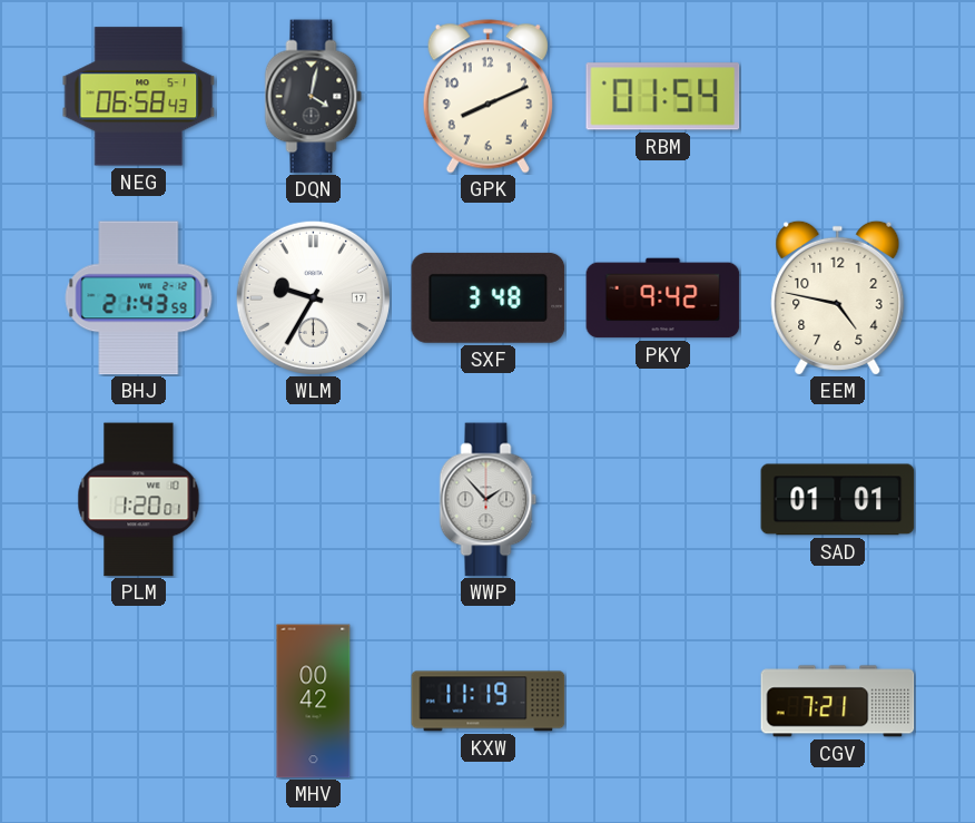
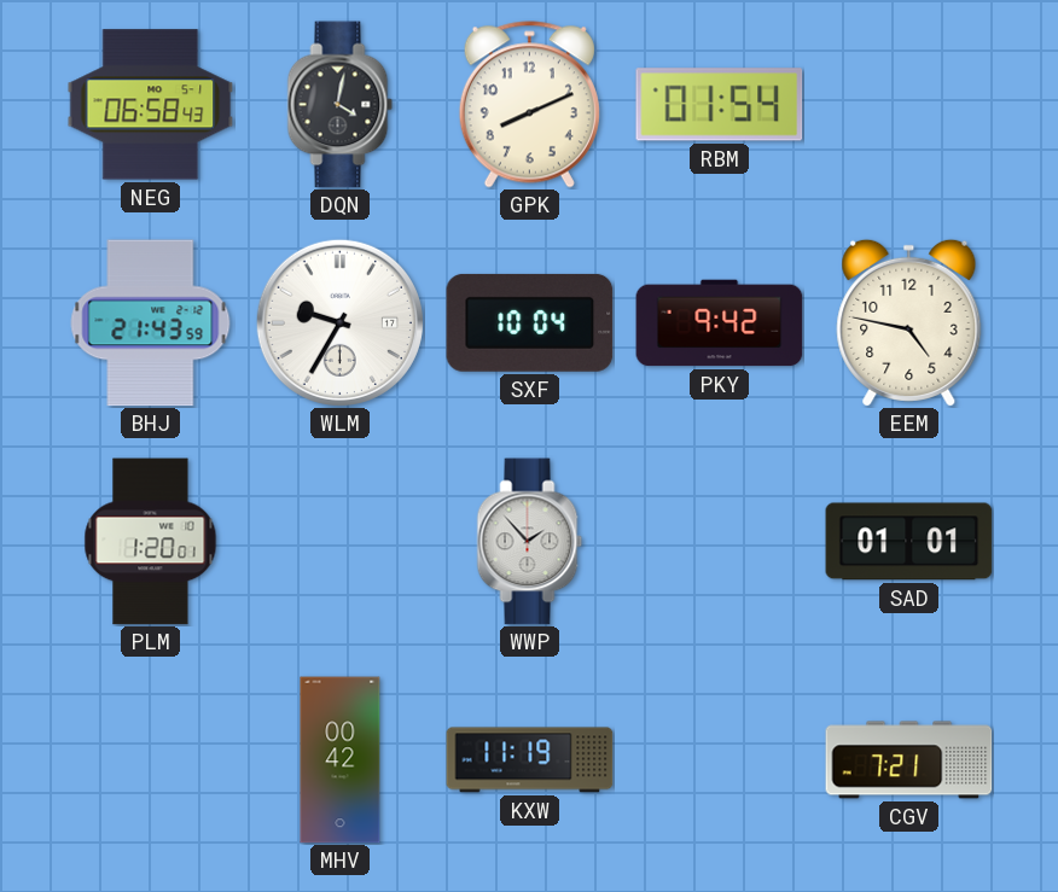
SXF: 3:48 -> 10:04
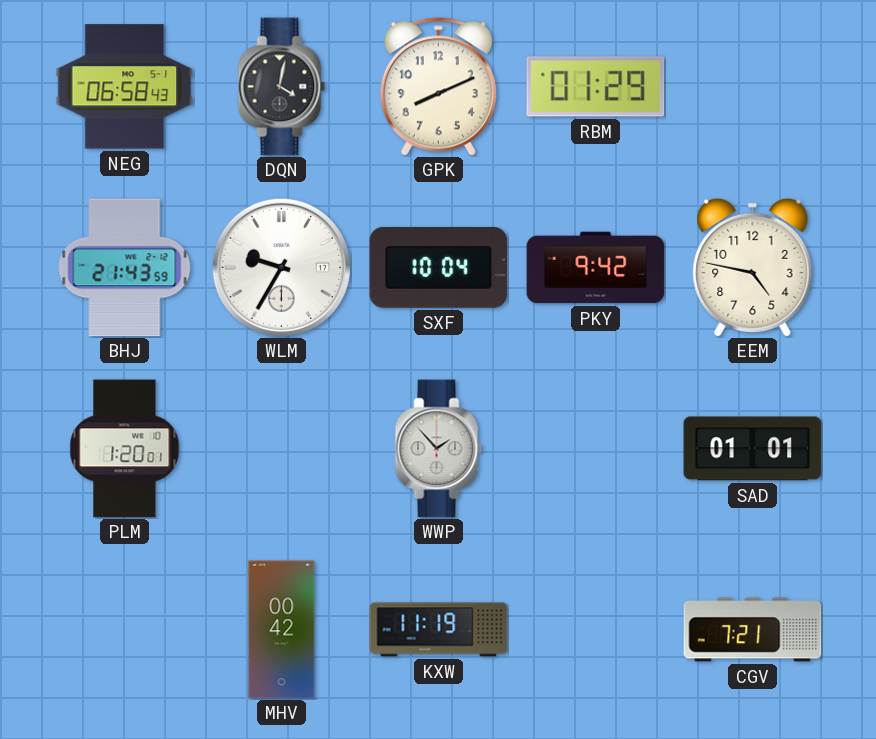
RBM: 01:54 -> 01:29
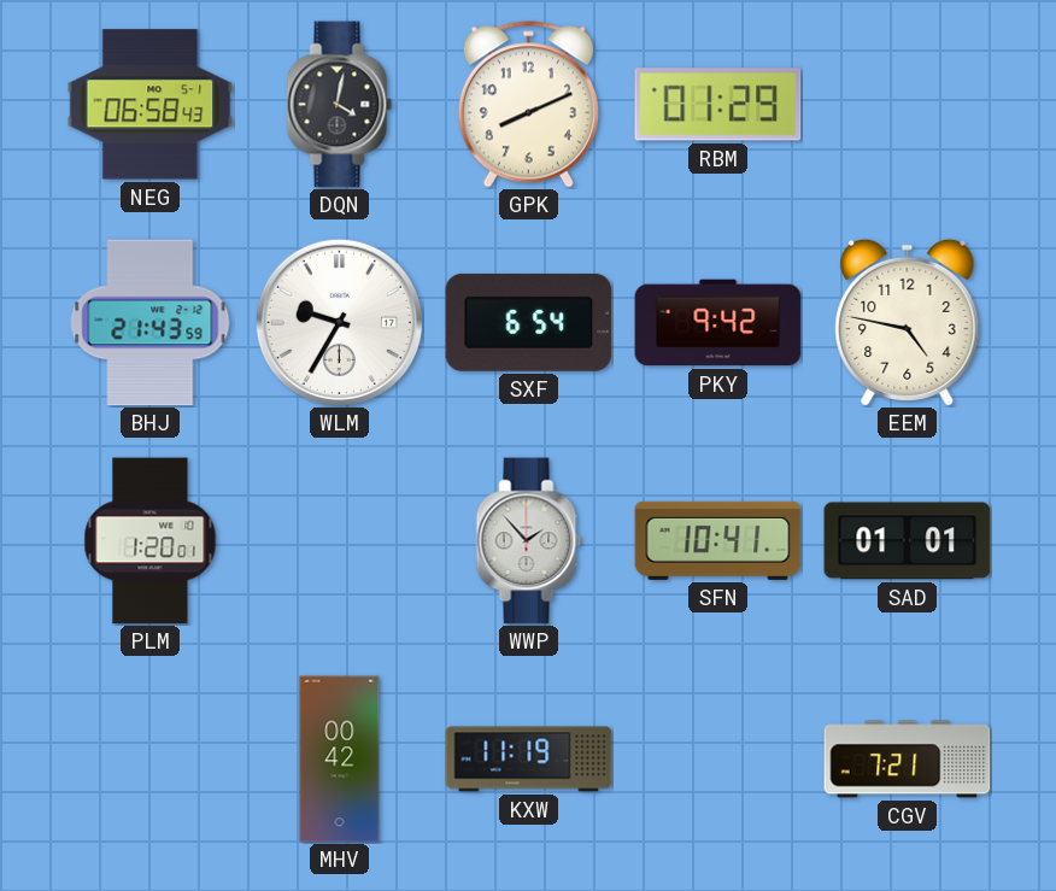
SXF: 10:04 -> 6:54
SFN: none -> 10:41
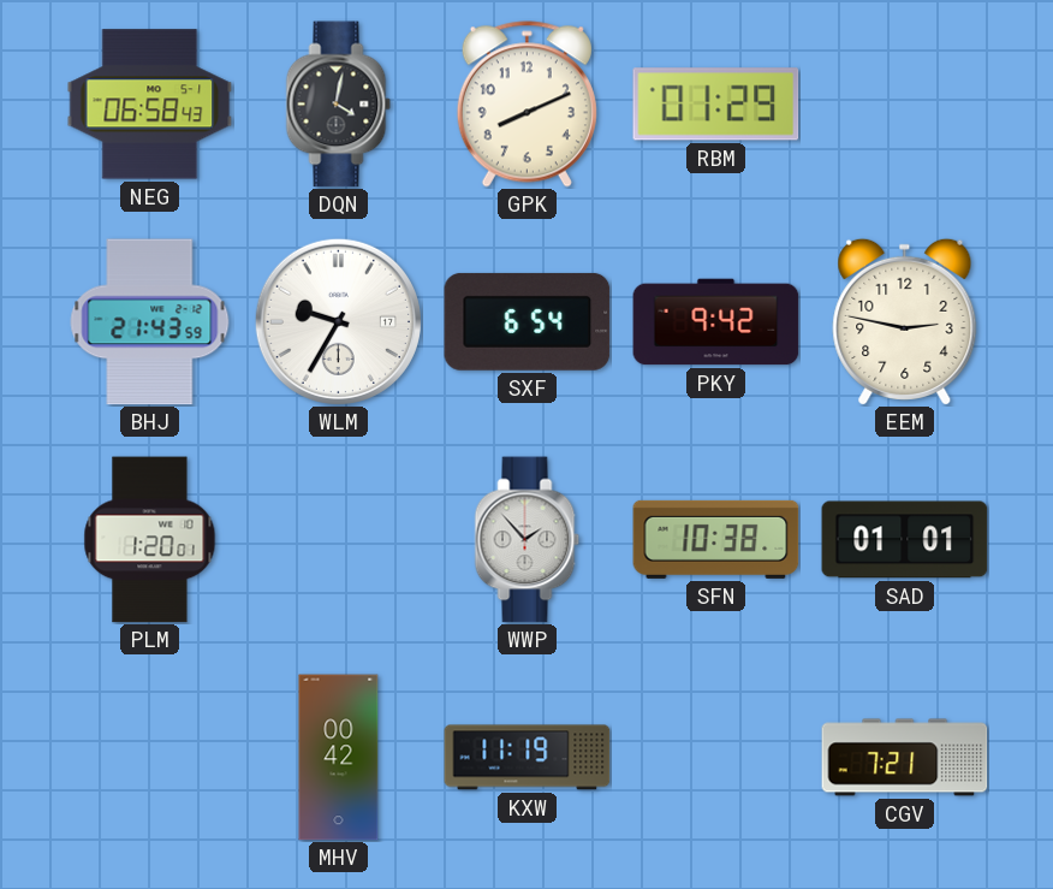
EEM: 4:47 -> 2:47
SFN: 10:41 -> 10:38
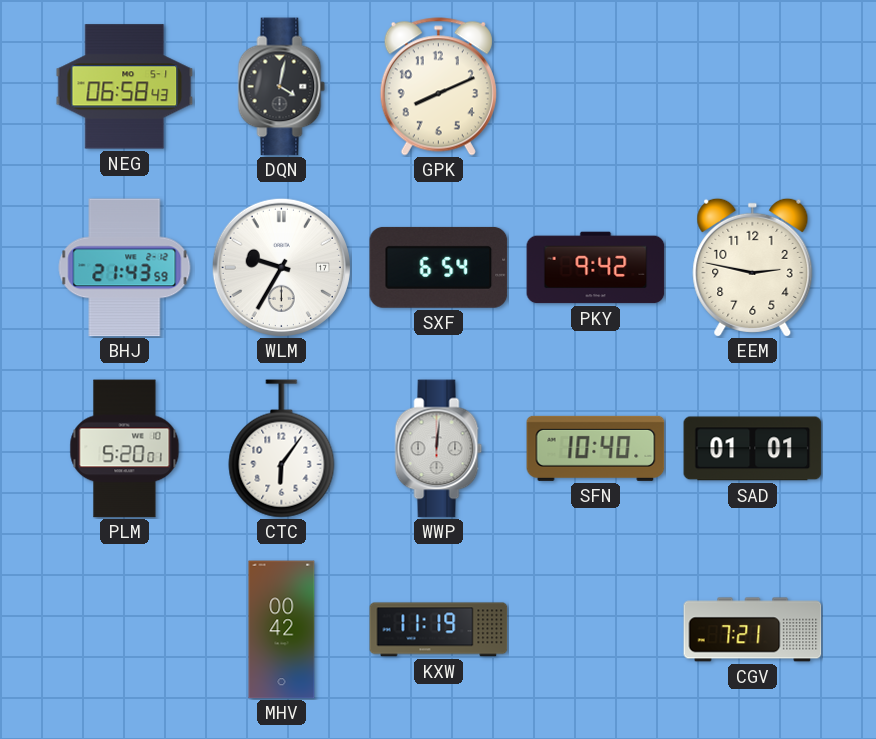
RBM: 01:29 -> none
PLM: 1:20 -> 5:20
CTC: none -> 6:06
WWP: 1:53 -> 12:01
SFN: 10:38 -> 10:40
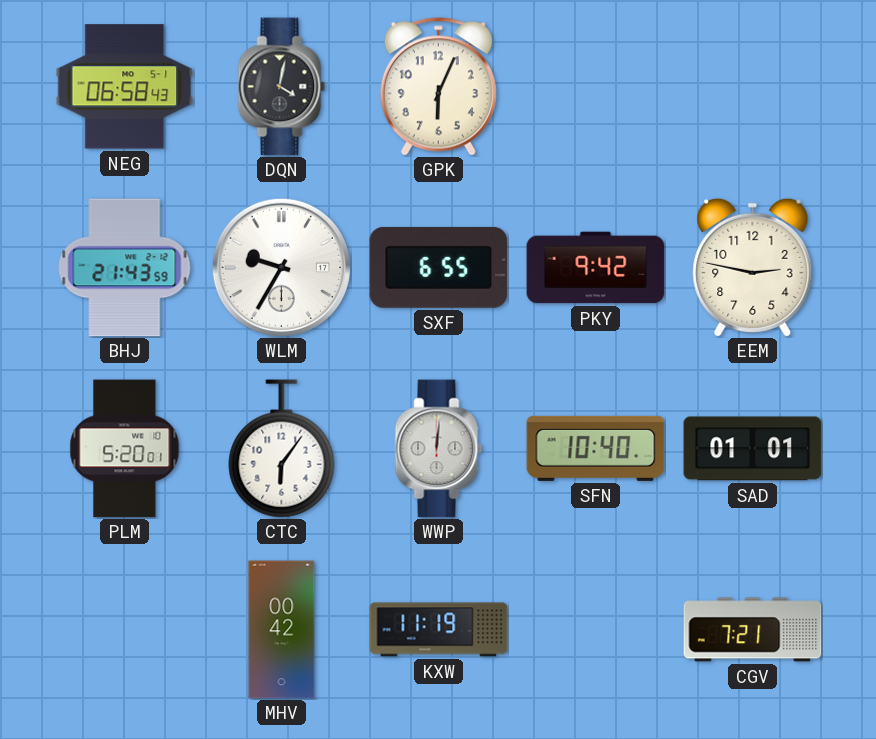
GPK: 8:11 -> 6:04
SXF: 6:54 -> 6:55
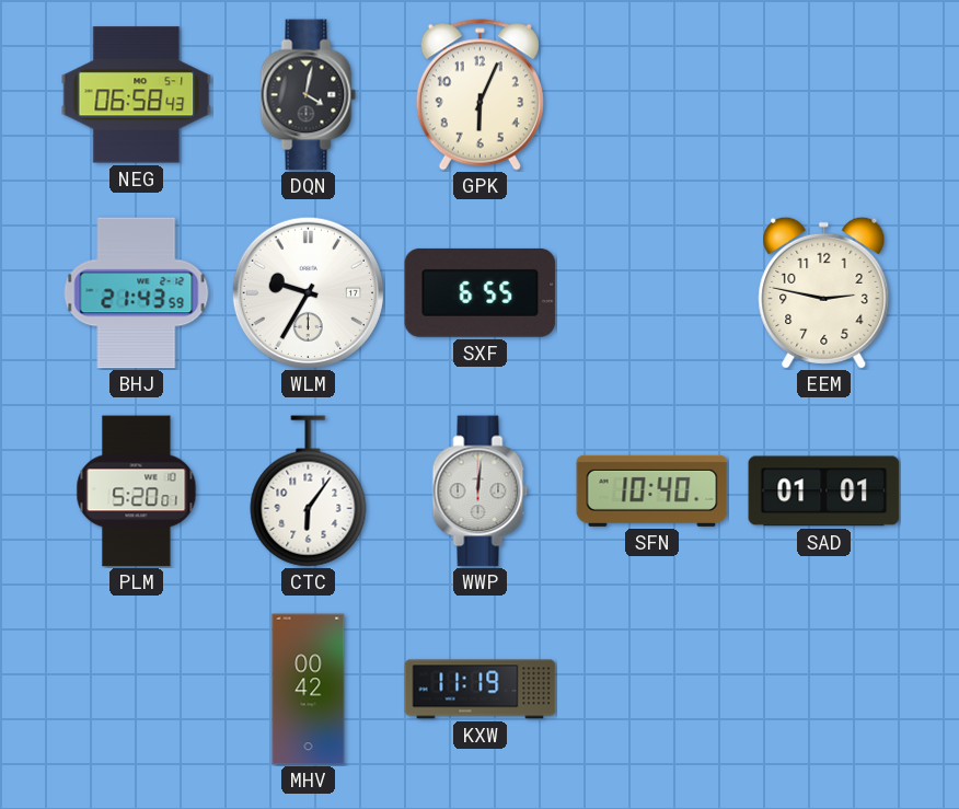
PKY: 9:42 -> none
CGV: 7:21 -> none
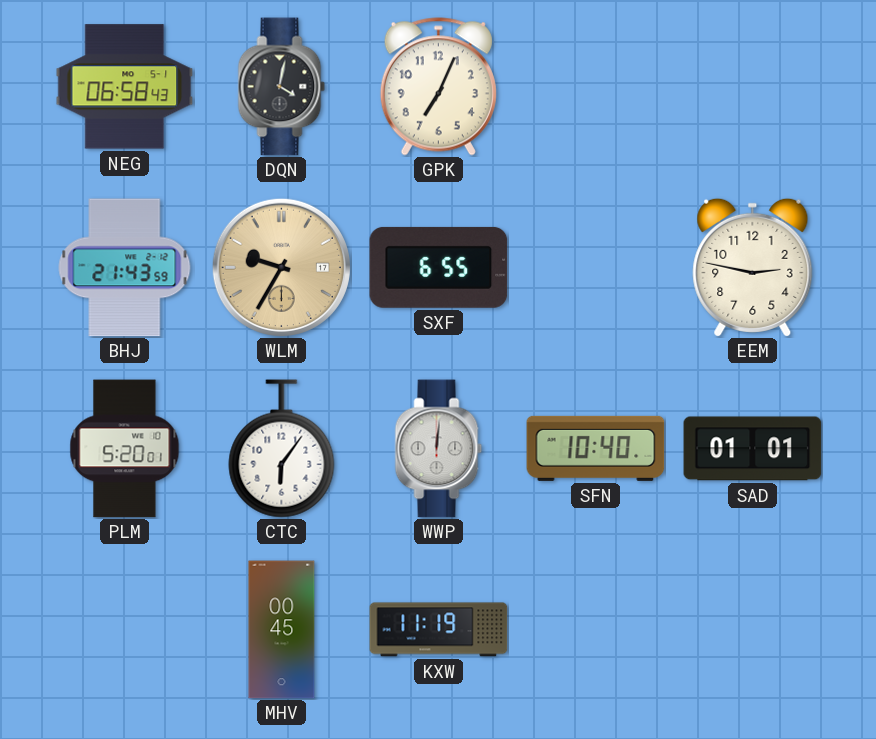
GPK: 6:04 -> 7:04
WLM dial: white -> champagne
MHV: 00:42 -> 00:45
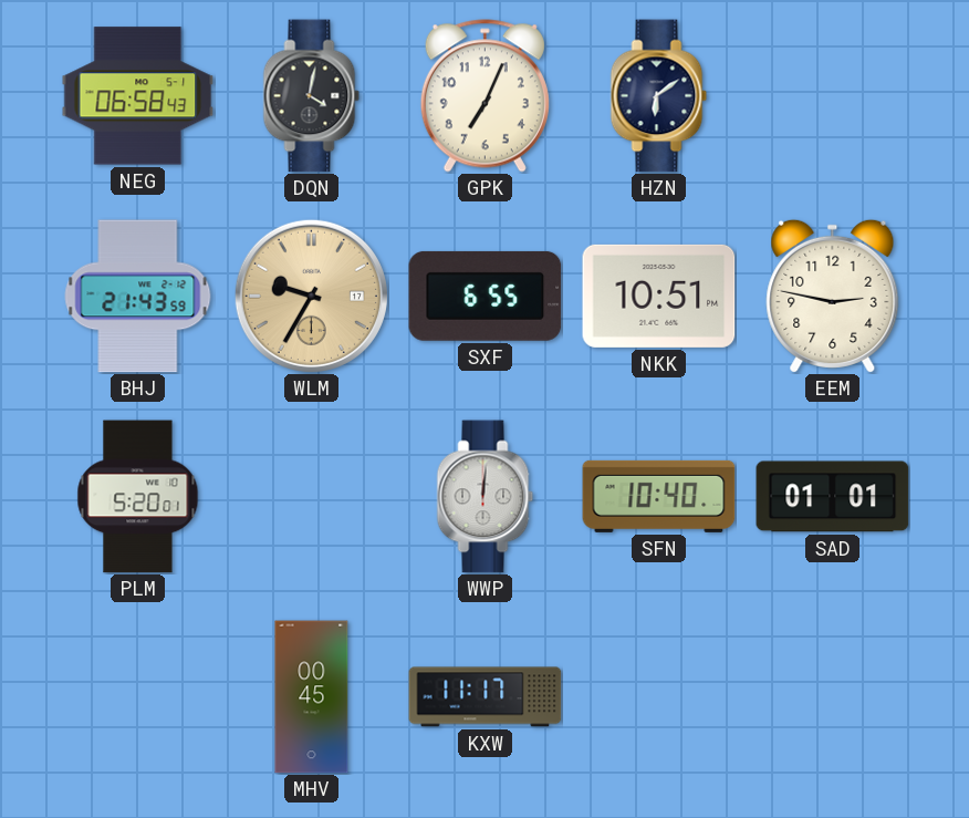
HZN: none -> 6:09
NKK: none -> 10:51
CTC: 6:06 -> none
KXW: 11:19 -> 11:17
